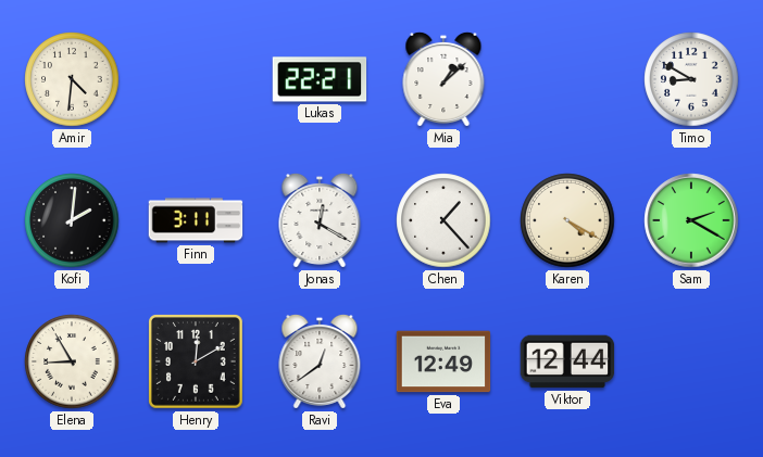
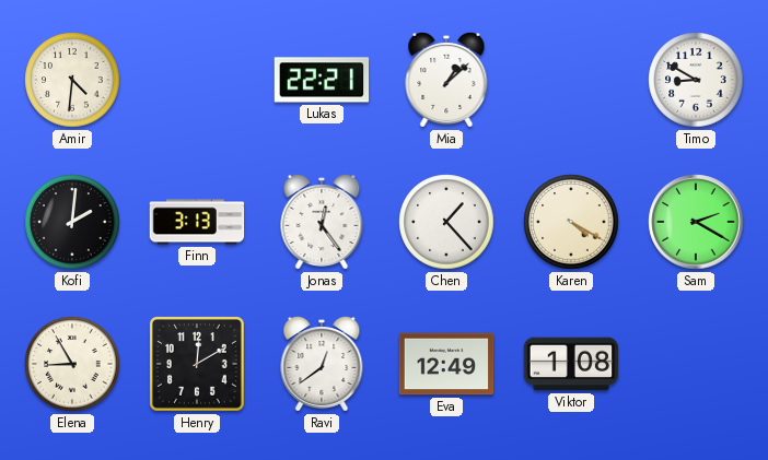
Finn: 3:11 -> 3:13
Jonas: 12:20 -> 12:24
Viktor: 12:44 -> 1:08
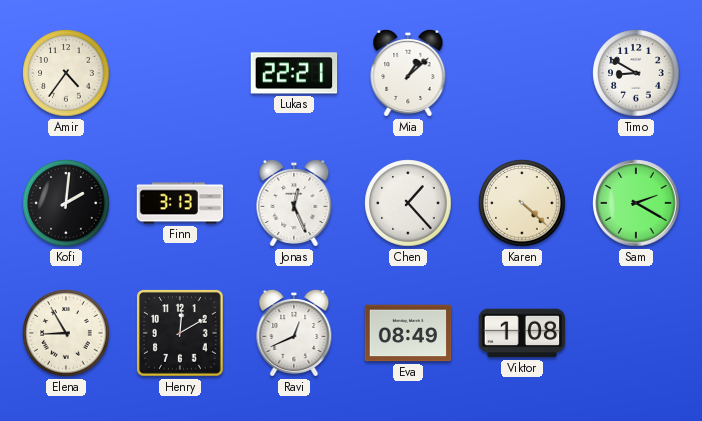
Amir: 4:31 -> 4:36
Jonas: 12:24 -> 12:26
Karen: 4:20 -> 4:22
Ravi: 12:39 -> 12:41
Eva: 12:49 -> 08:49
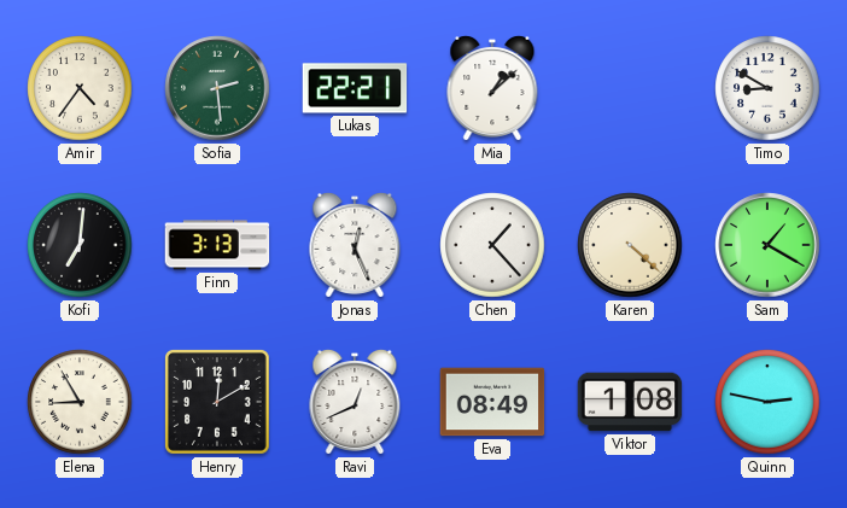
Sofia: none -> 2:29
Kofi: 2:01 -> 7:01
Sam: 2:20 -> 1:20
Quinn: none -> 2:47
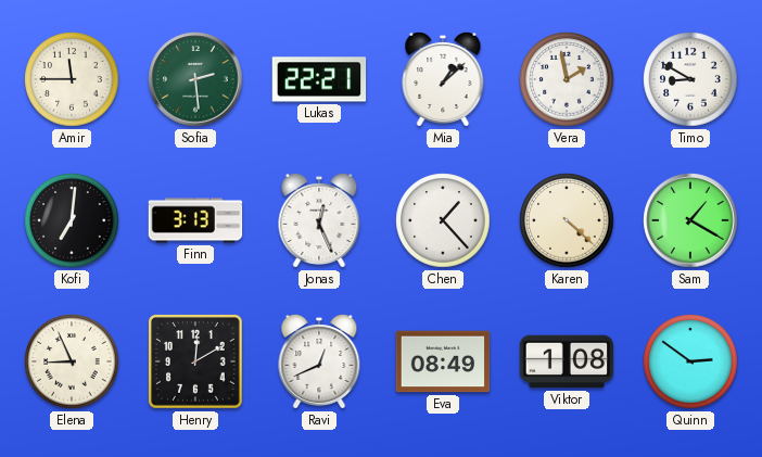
Amir: 4:36 -> 11:45
Vera: none -> 1:58
Elena: 8:55 -> 8:56
Quinn: 2:47 -> 2:51
